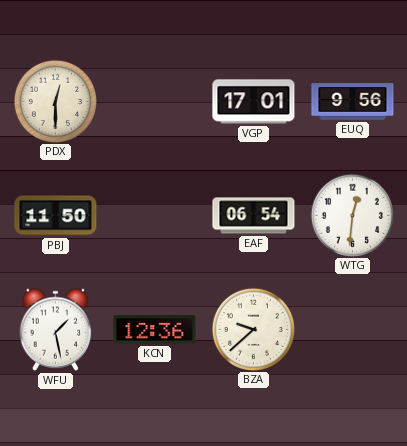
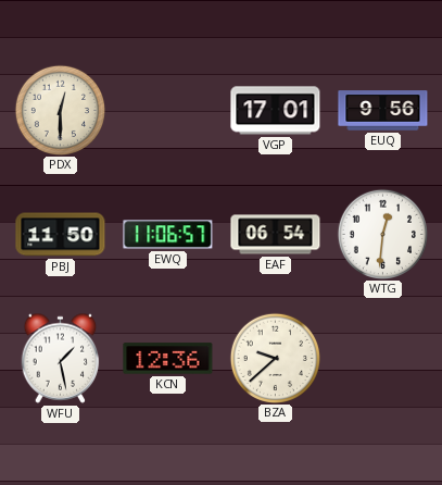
EWQ: none -> 11:06
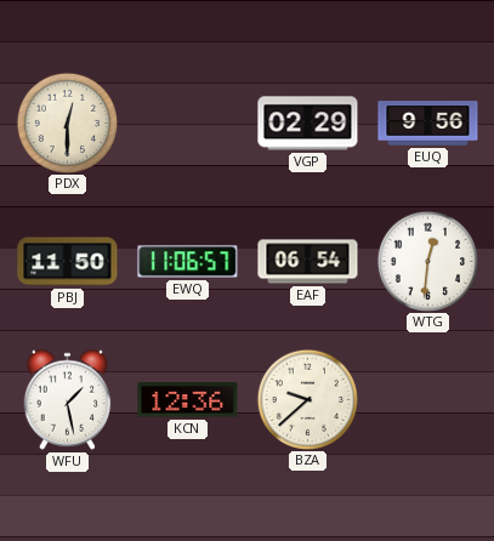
VGP: 17:01 -> 02:29
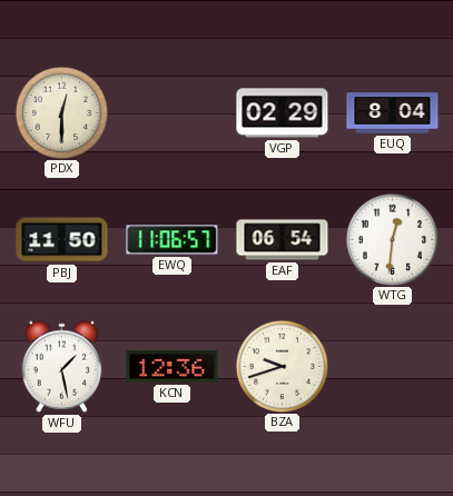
EUQ: 9:56 -> 8:04
BZA: 9:38 -> 9:42
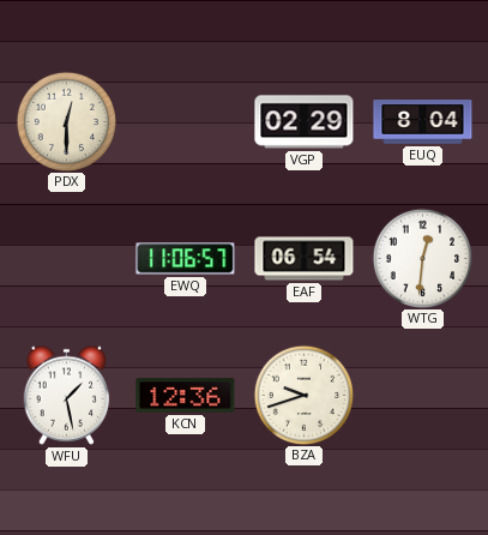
PBJ: 11:50 -> none
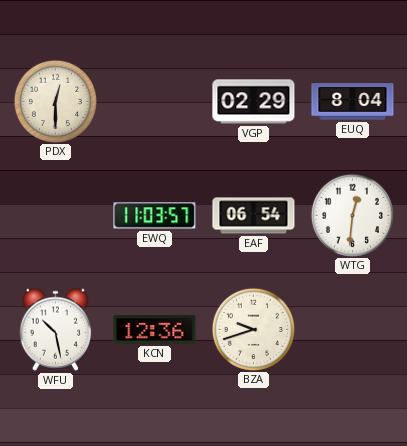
EWQ: 11:06 -> 11:03
WFU: 1:28 -> 10:28
